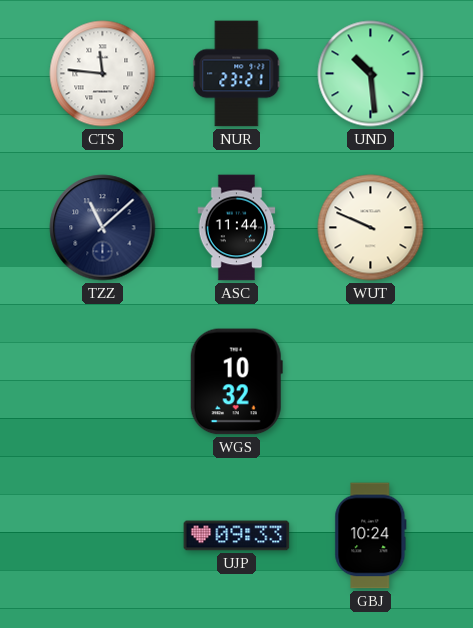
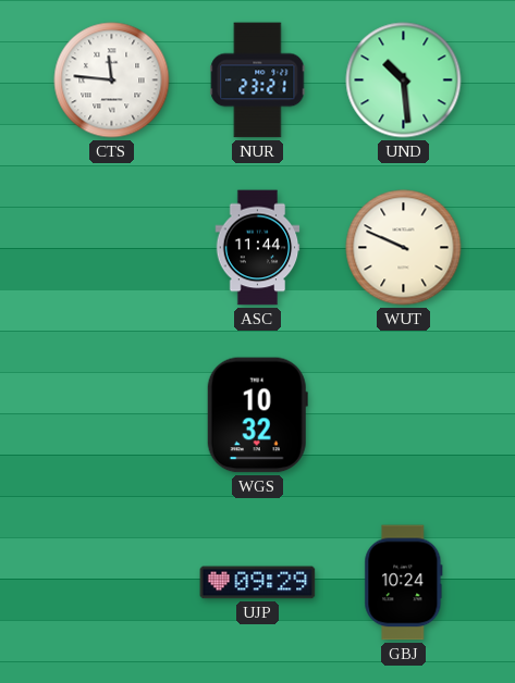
TZZ: 11:08 -> none
UJP: 09:33 -> 09:29
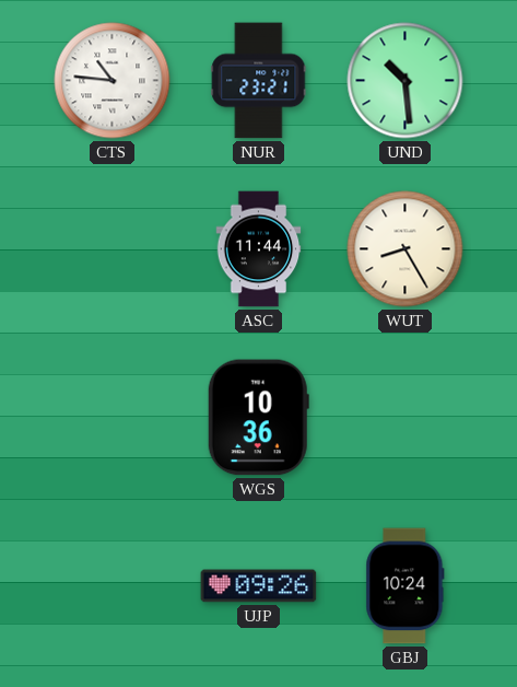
CTS: 11:46 -> 10:46
WUT: 9:49 -> 8:25
WGS: 10:32 -> 10:36
UJP: 09:29 -> 09:26
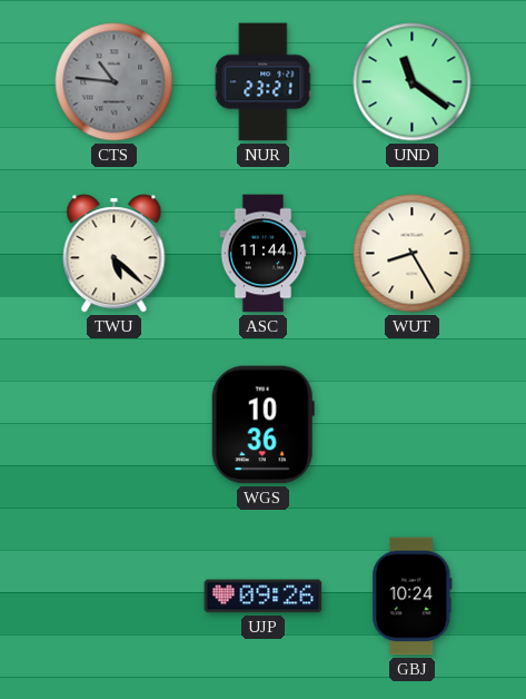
CTS dial: white -> grey
UND: 10:29 -> 11:21
TWU: none -> 5:22
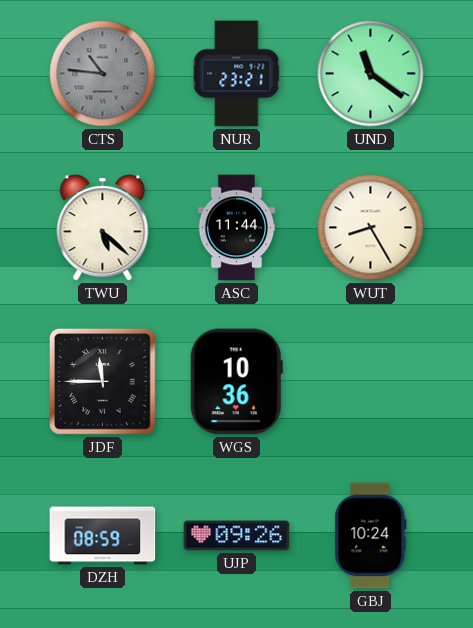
JDF: none -> 11:45
DZH: none -> 08:59
